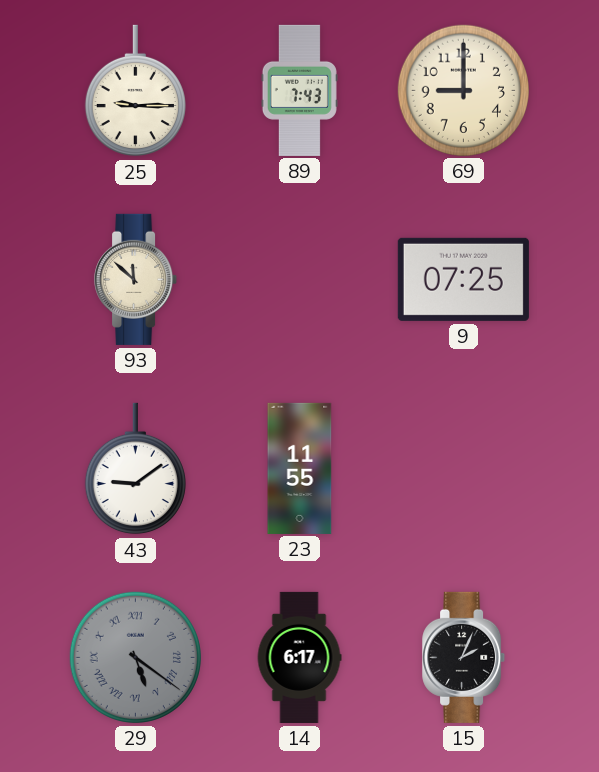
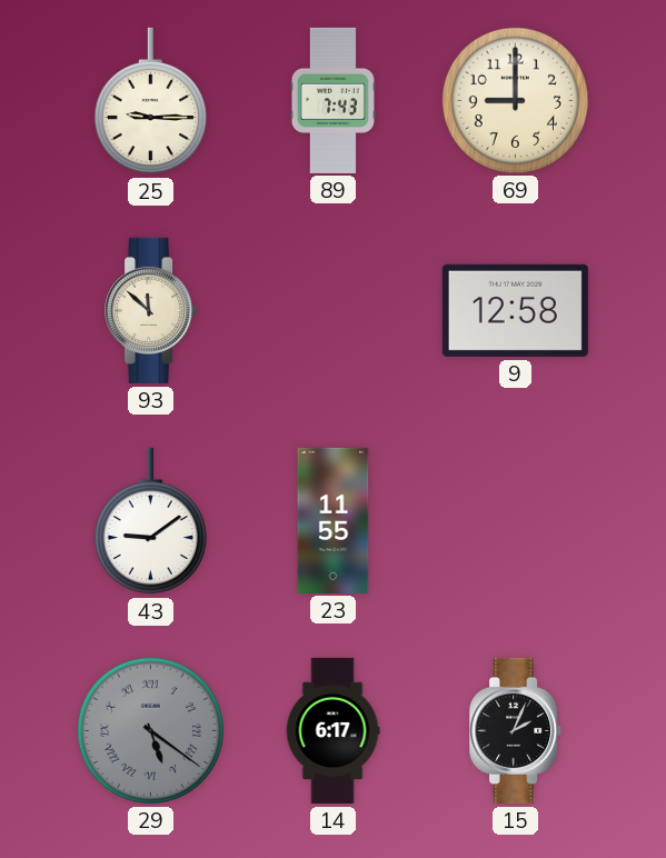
9: 07:25 -> 12:58
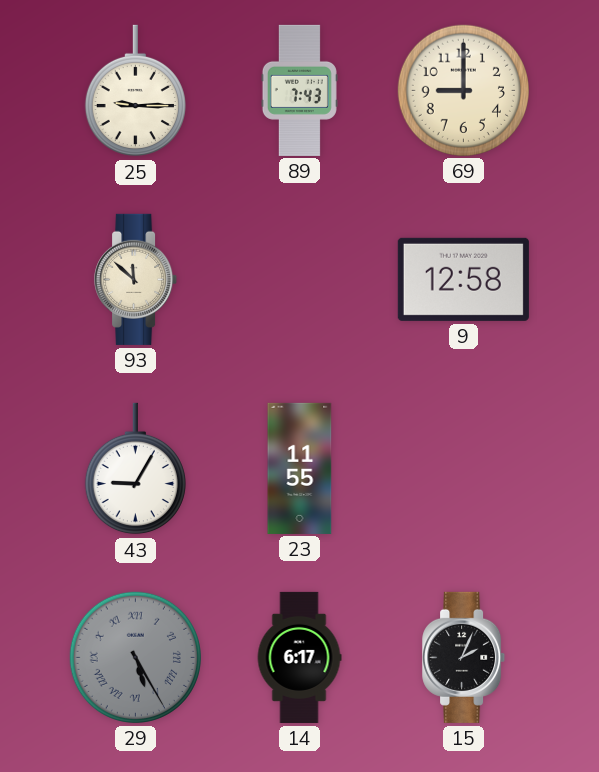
43: 9:09 -> 9:05
29: 5:21 -> 5:25
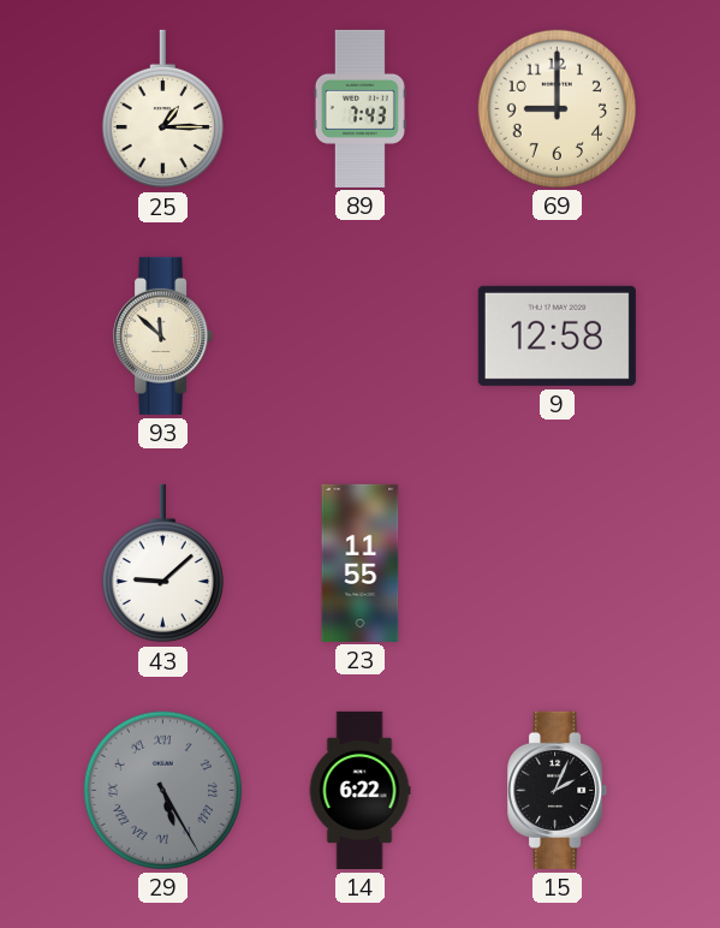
25: 9:15 -> 1:15
43: 9:05 -> 9:08
14: 6:17 -> 6:22
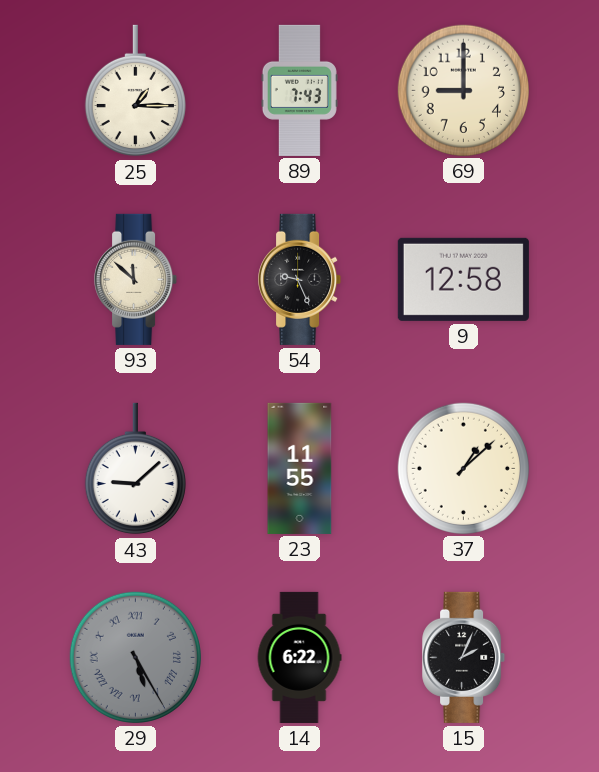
54: none -> 9:26
37: none -> 1:08
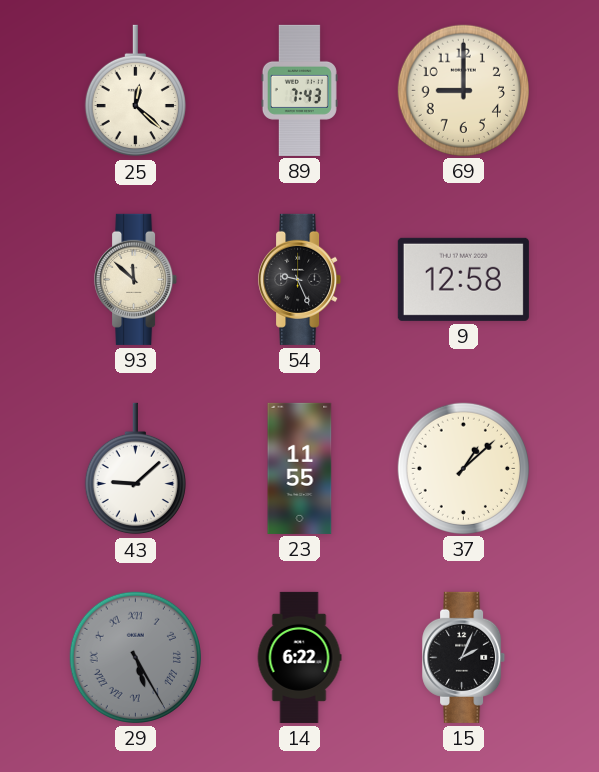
25: 1:15 -> 12:22
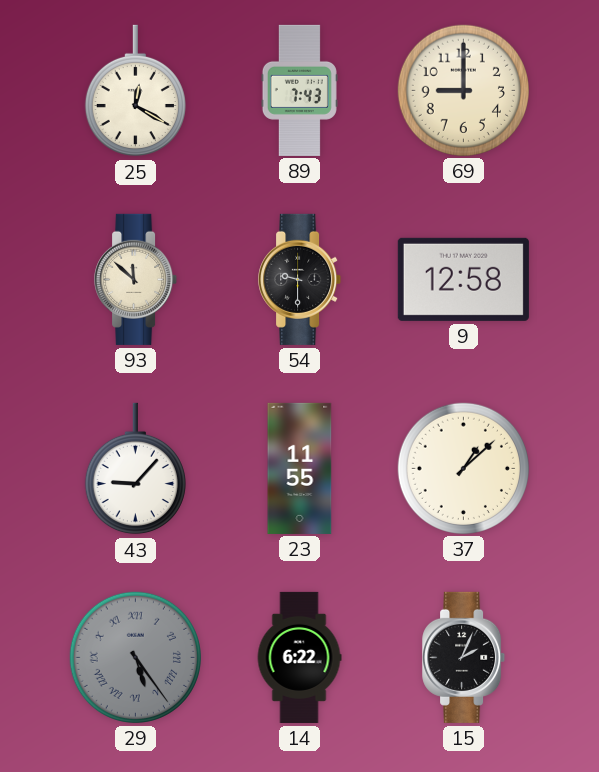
25: 12:22 -> 12:20
54: 9:26 -> 9:30
43: 9:08 -> 9:07
29: 5:25 -> 5:24
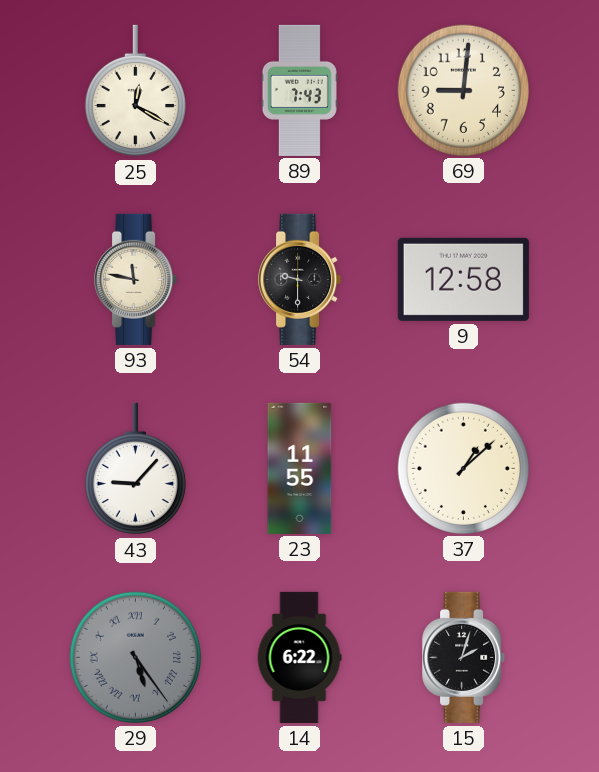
69: 9:00 -> 9:01
93: 11:52 -> 11:47
15: 2:04 -> 2:03
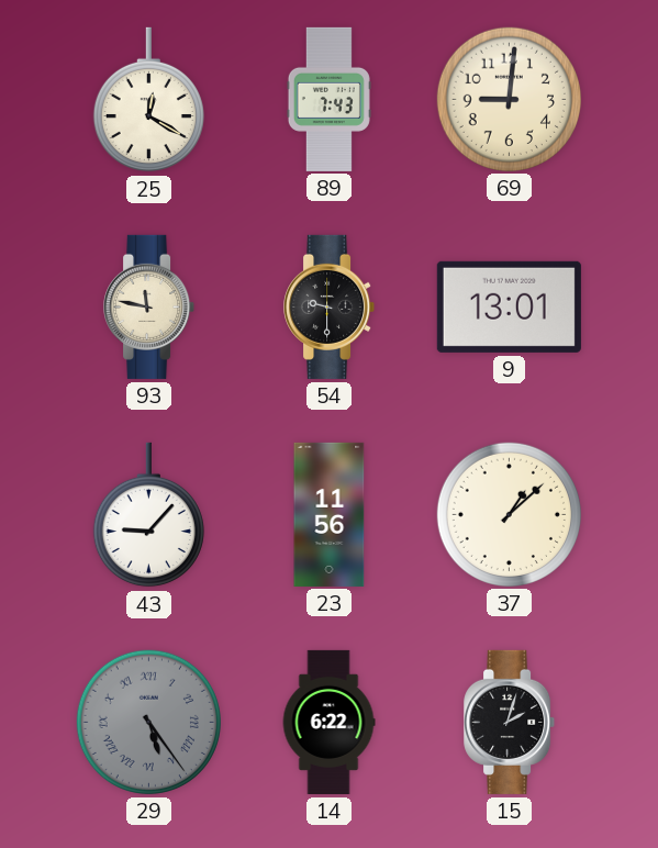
9: 12:58 -> 13:01
23: 11:55 -> 11:56
